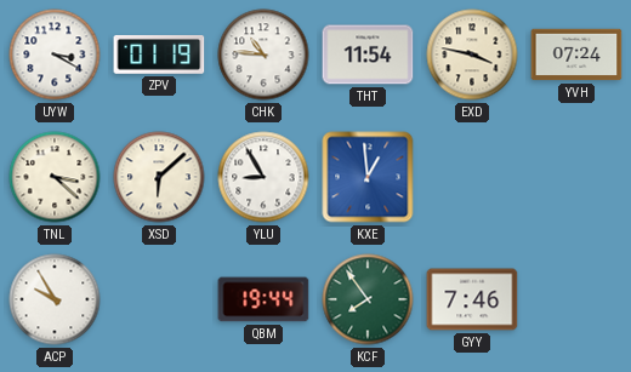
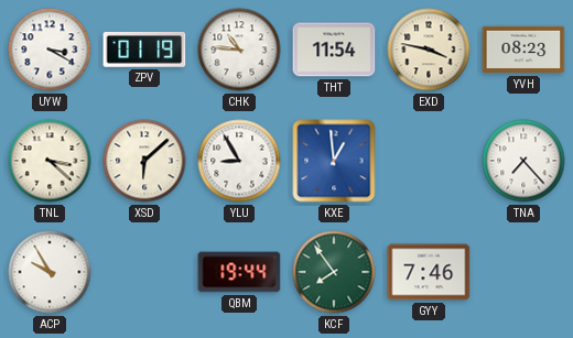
YVH: 07:24 -> 08:23
TNA: none -> 7:23
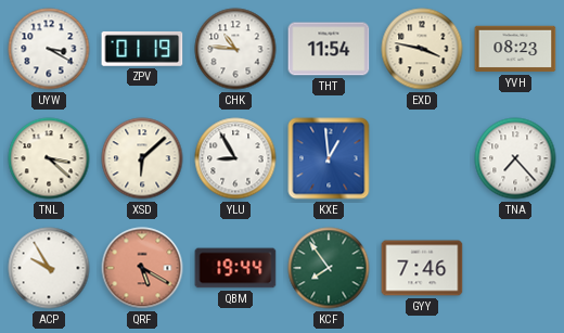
QRF: none -> 5:20
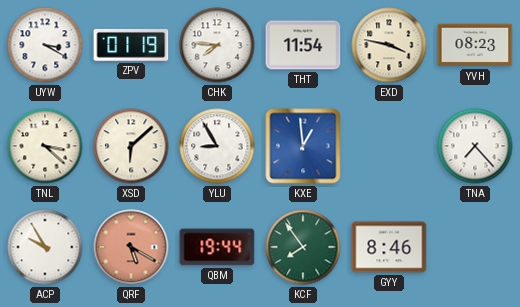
CHK: 10:46 -> 7:46
GYY: 7:46 -> 8:46
